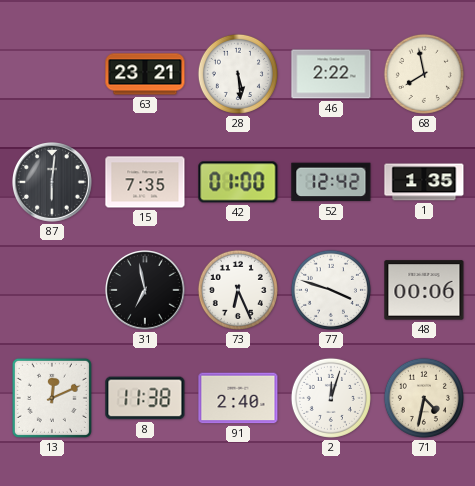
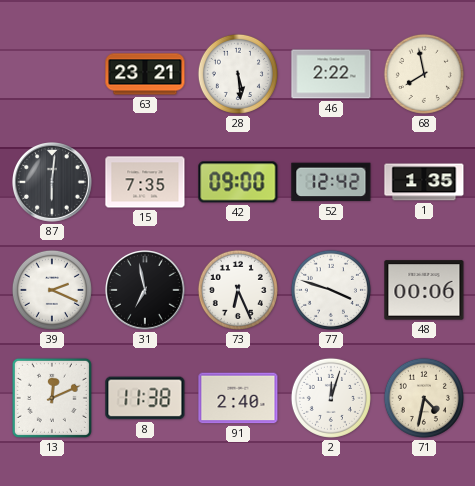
42: 01:00 -> 09:00
39: none -> 2:19
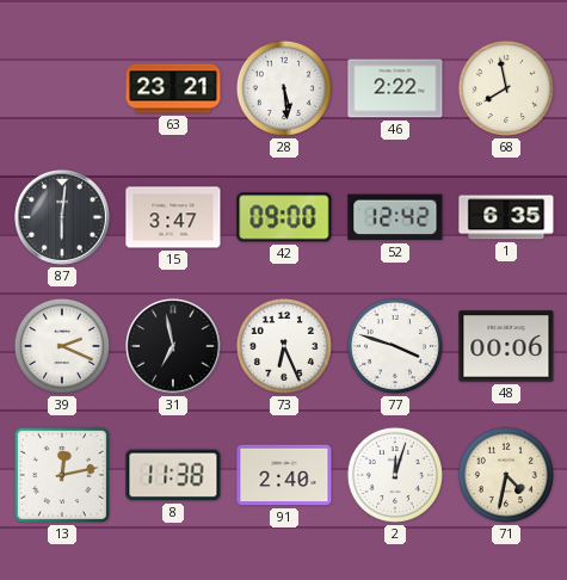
15: 7:35 -> 3:47
1: 1:35 -> 6:35
13: 12:11 -> 12:13
